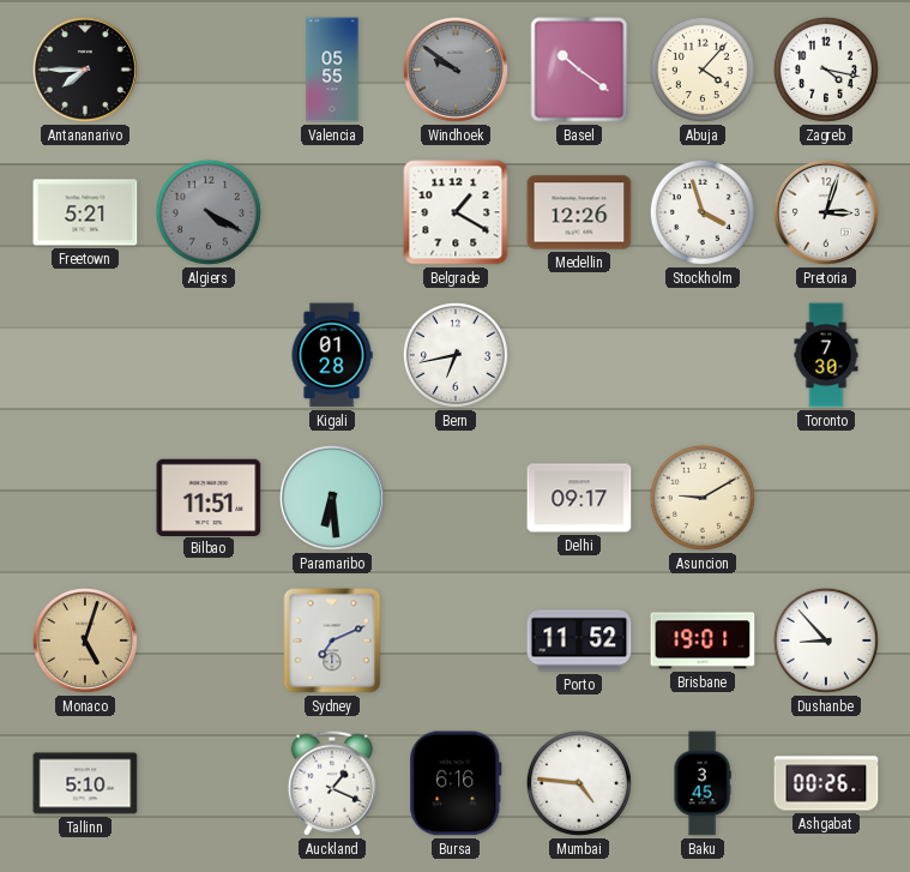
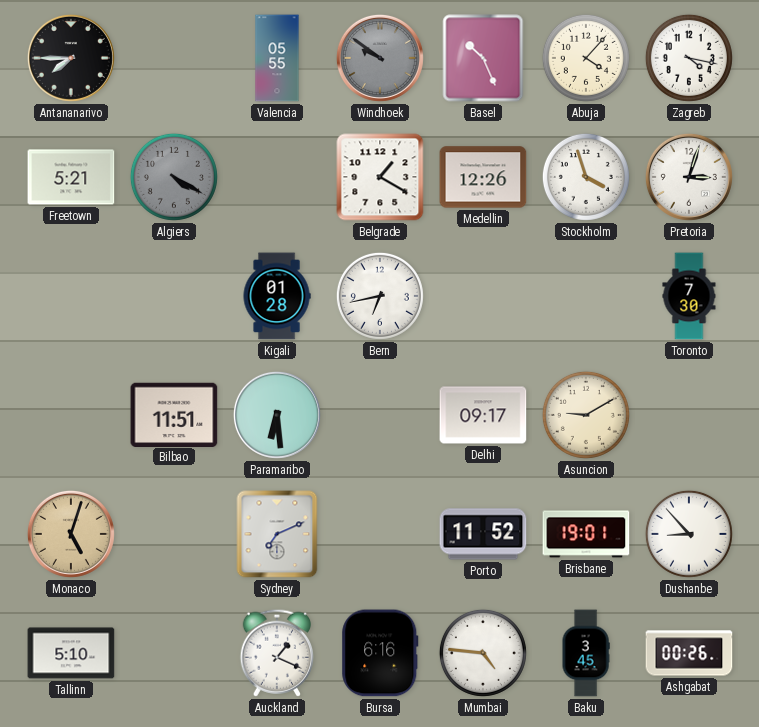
Basel: 10:21 -> 10:26
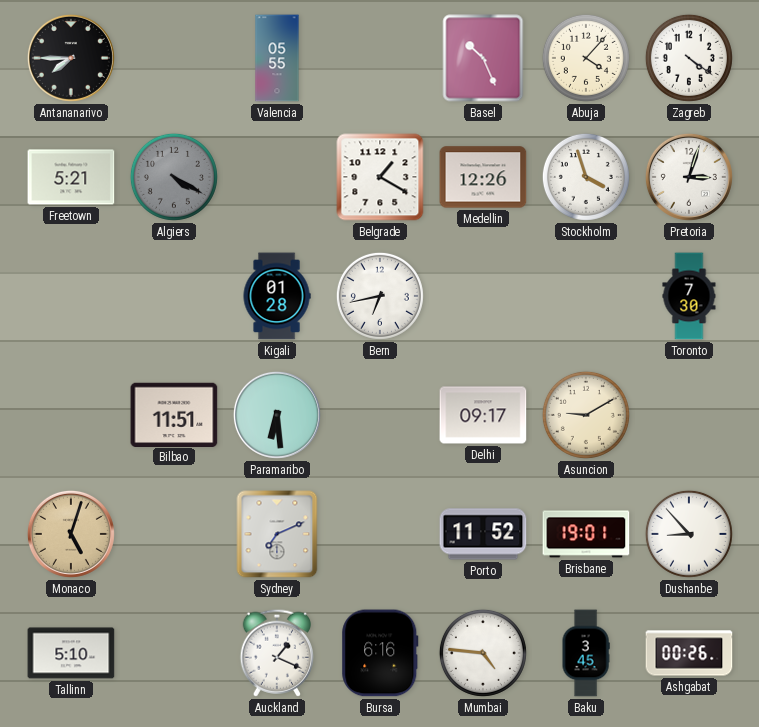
Windhoek: 9:51 -> none
Zagreb: 4:17 -> 4:21
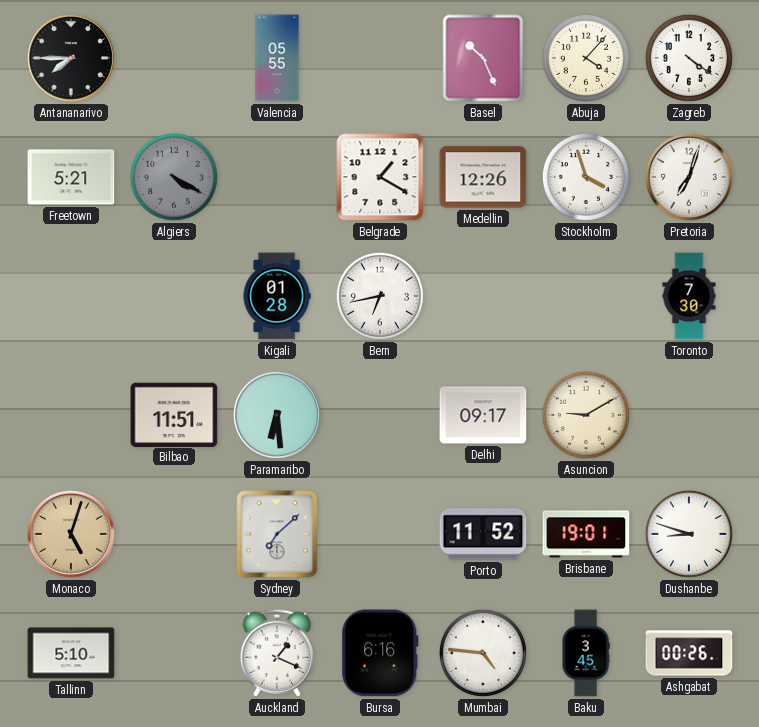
Pretoria: 3:03 -> 7:03
Sydney: 7:11 -> 7:08
Dushanbe: 8:53 -> 8:48
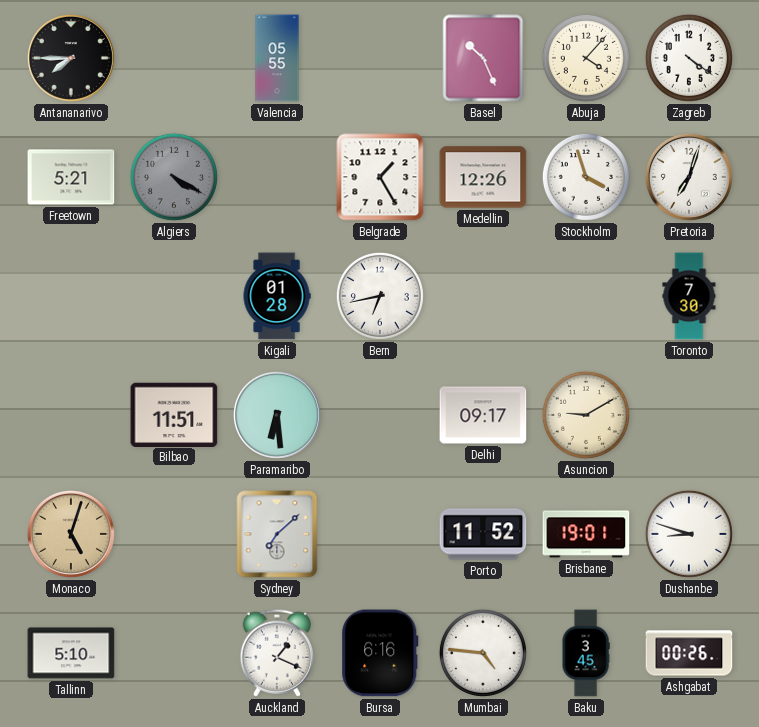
Belgrade: 1:20 -> 1:25
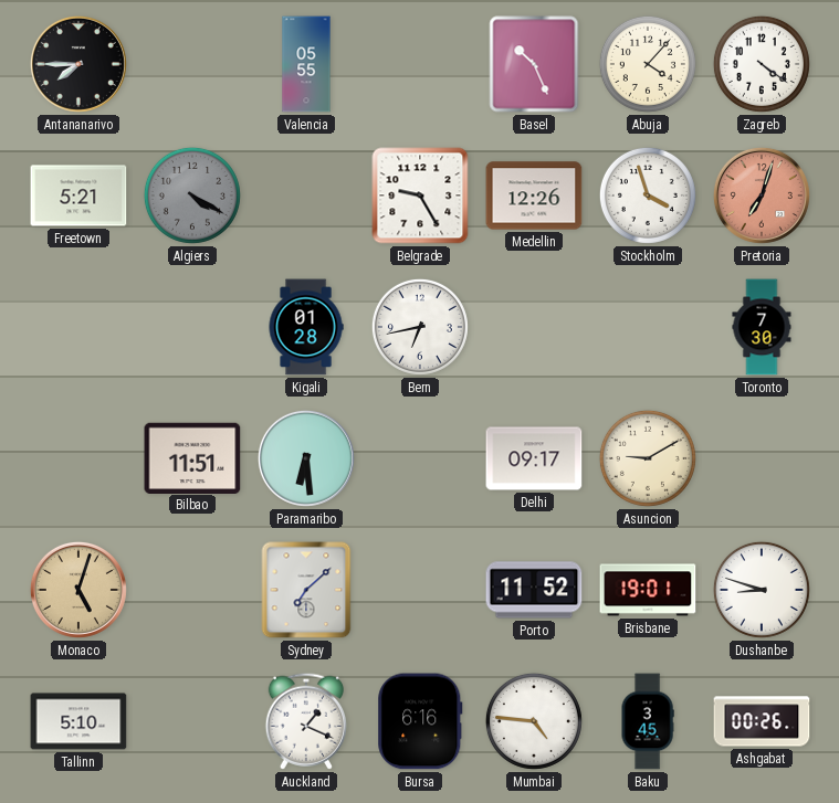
Belgrade: 1:25 -> 9:25
Pretoria dial: white -> salmon
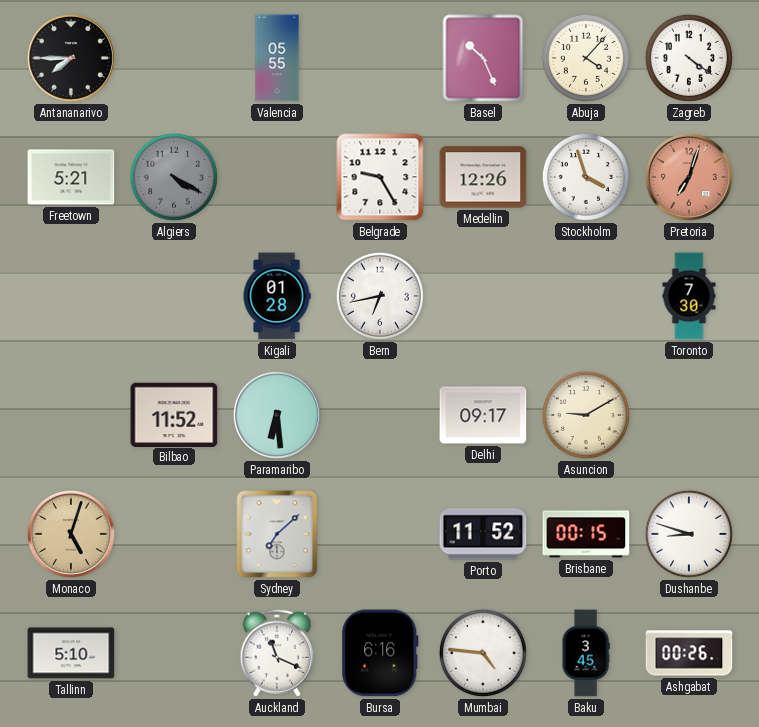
Bilbao: 11:51 -> 11:52
Brisbane: 19:01 -> 00:15
Auckland: 1:19 -> 11:19
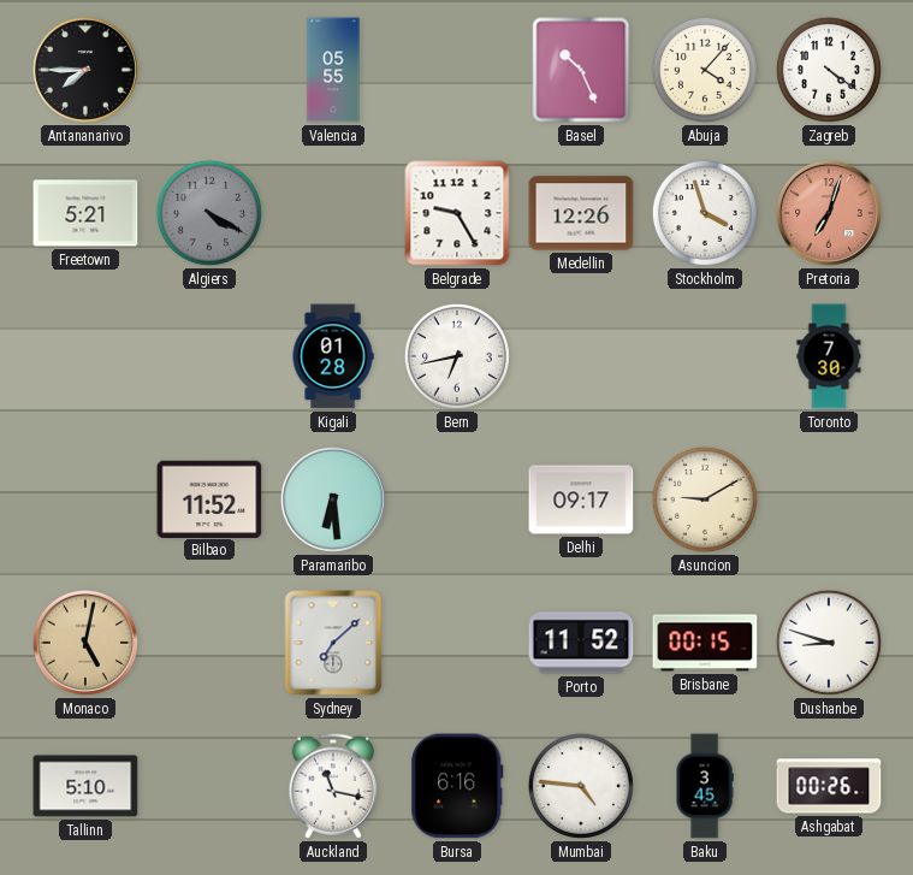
Monaco: 5:03 -> 5:02
Auckland: 11:19 -> 11:17
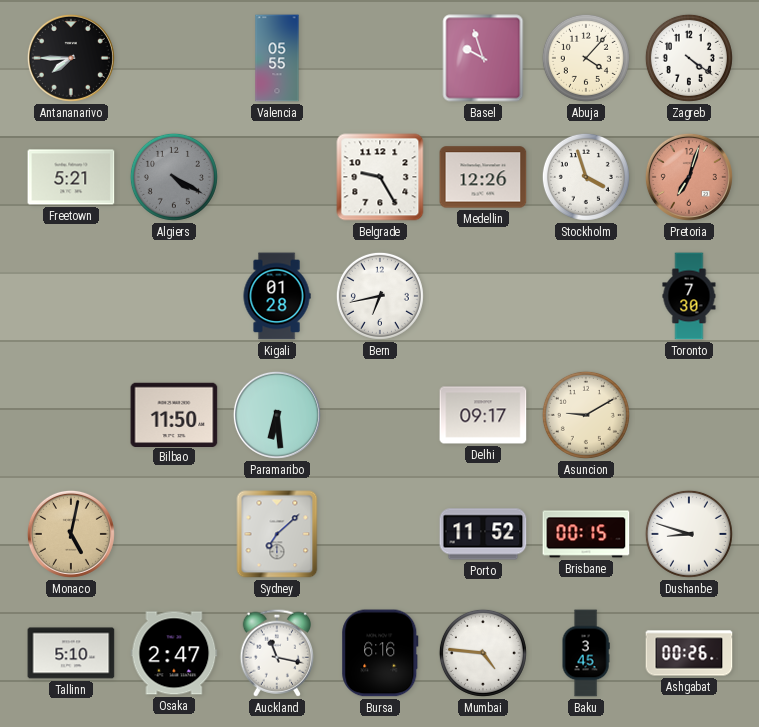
Basel: 10:26 -> 9:57
Bilbao: 11:52 -> 11:50
Osaka: none -> 2:47
